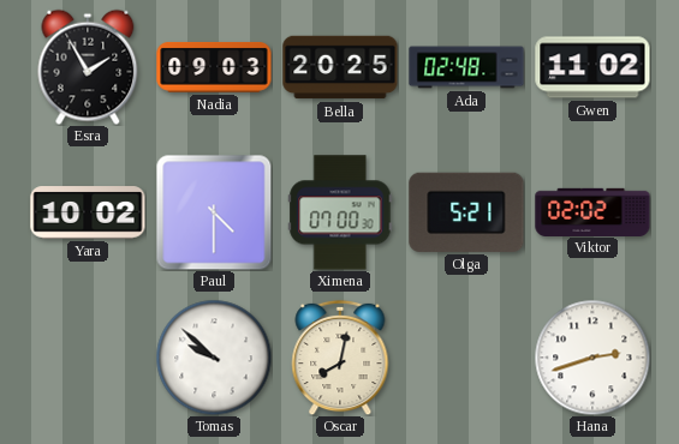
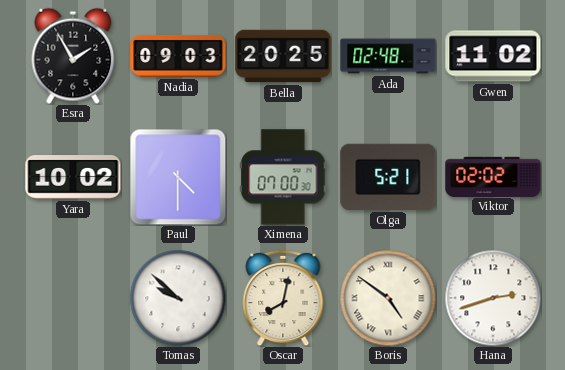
Boris: none -> 4:51
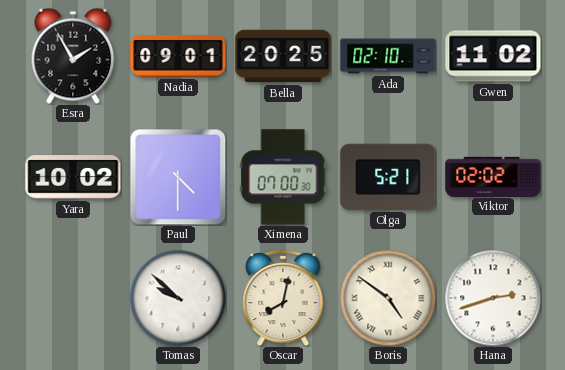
Nadia: 09:03 -> 09:01
Ada: 02:48 -> 02:10
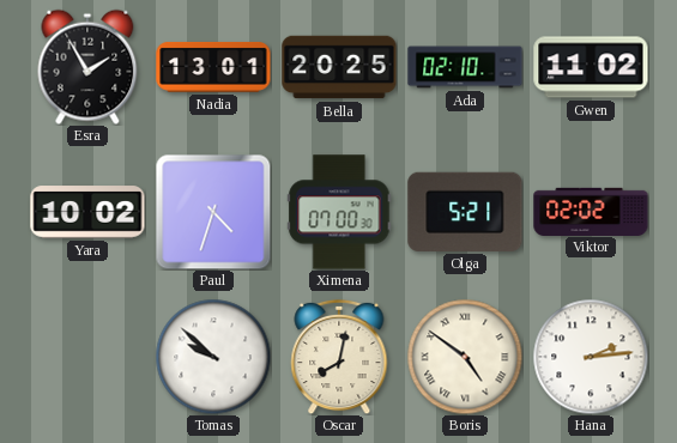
Nadia: 09:01 -> 13:01
Paul: 4:30 -> 4:33
Hana: 2:42 -> 2:14
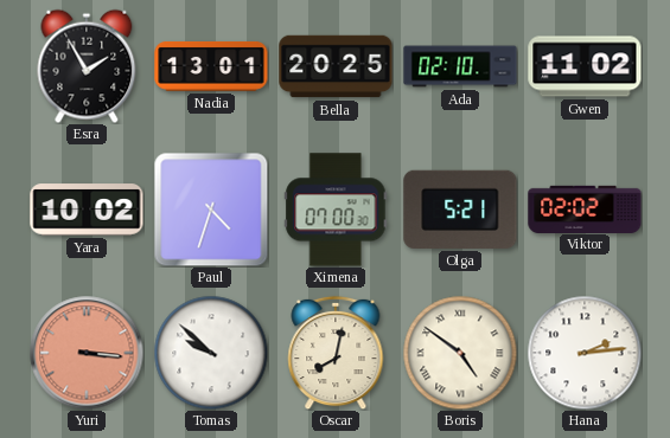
Yuri: none -> 3:16
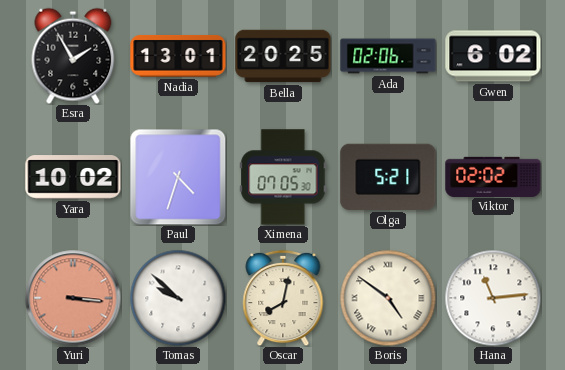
Ada: 02:10 -> 02:06
Gwen: 11:02 -> 6:02
Ximena: 07:00 -> 07:05
Hana: 2:14 -> 11:14
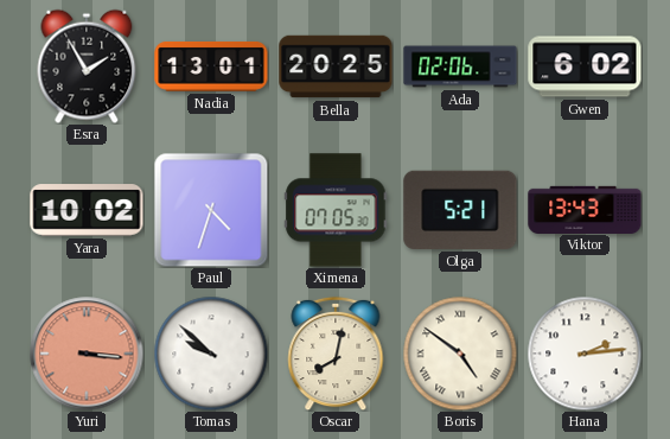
Viktor: 02:02 -> 13:43
Hana: 11:14 -> 2:14
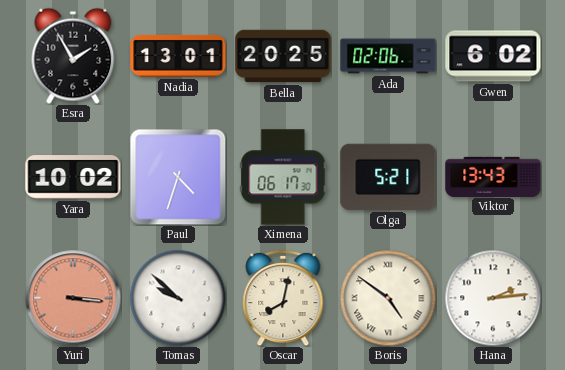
Ximena: 07:05 -> 06:17
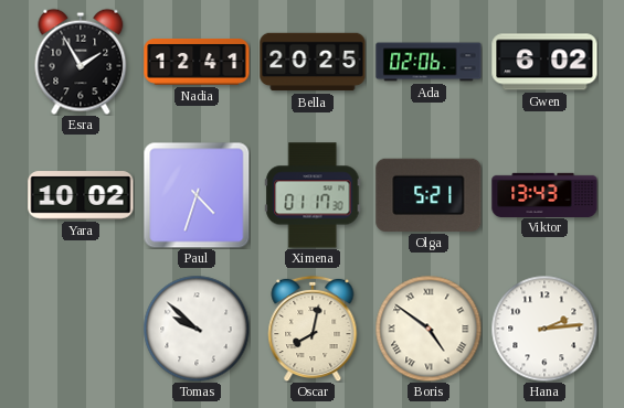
Nadia: 13:01 -> 12:41
Ximena: 06:17 -> 01:17
Yuri: 3:16 -> none
